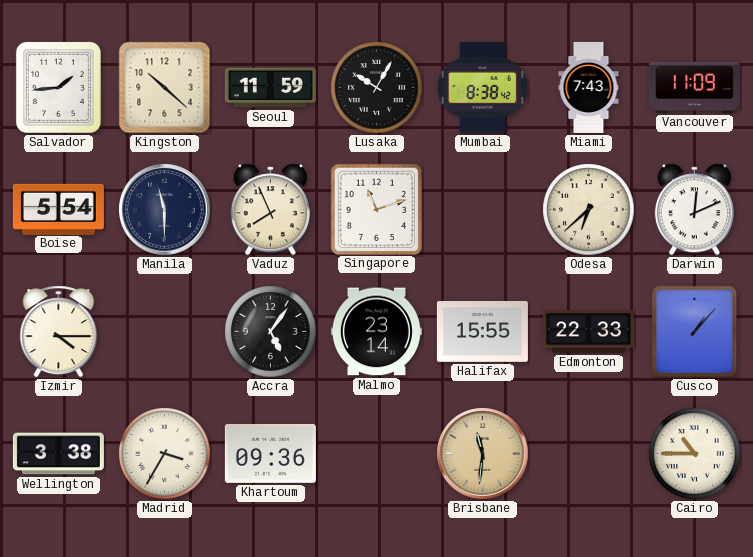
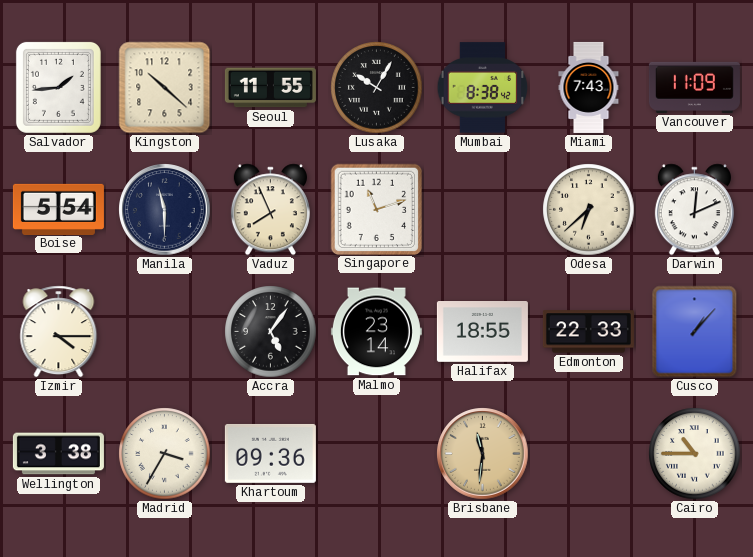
Seoul: 11:59 -> 11:55
Halifax: 15:55 -> 18:55
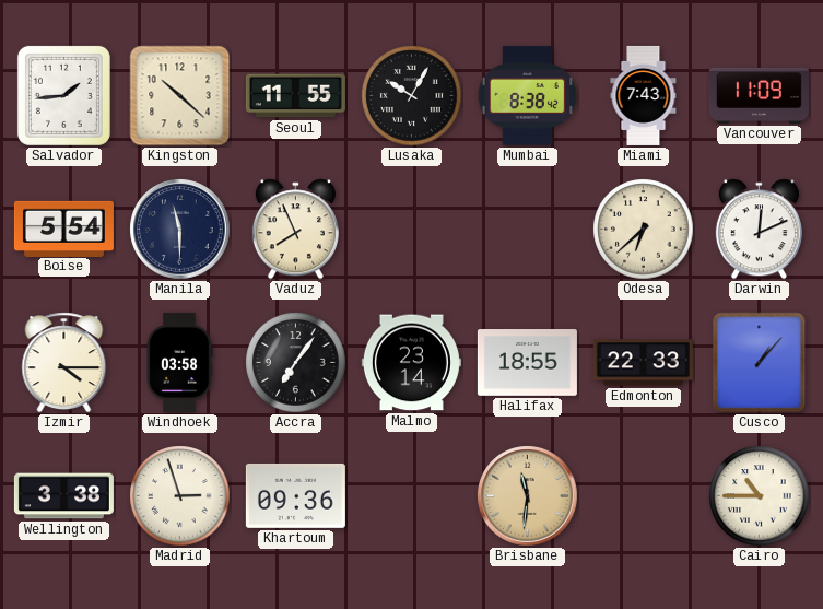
Singapore: 11:12 -> none
Windhoek: none -> 03:58
Accra: 5:06 -> 7:06
Madrid: 3:35 -> 2:57
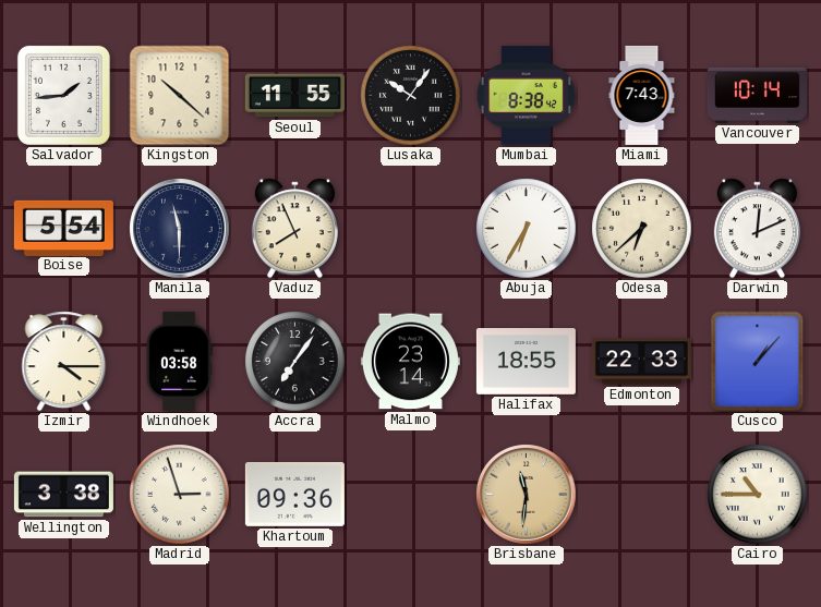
Lusaka: 10:05 -> 10:06
Vancouver: 11:09 -> 10:14
Abuja: none -> 6:35
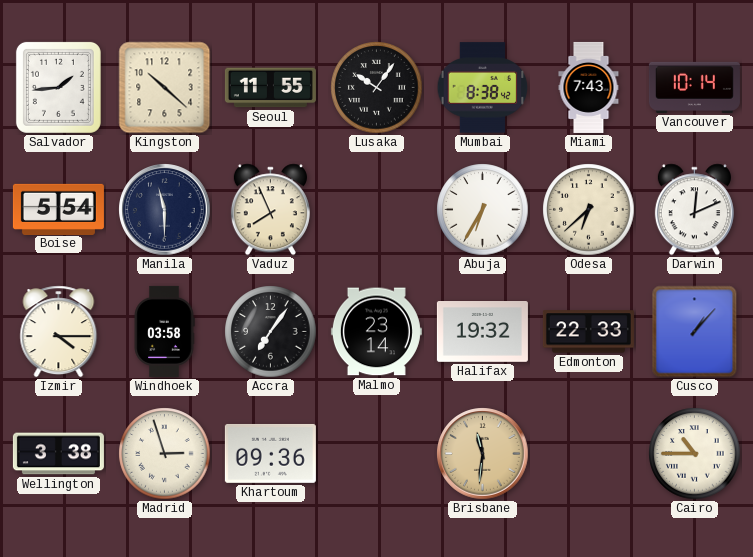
Halifax: 18:55 -> 19:32
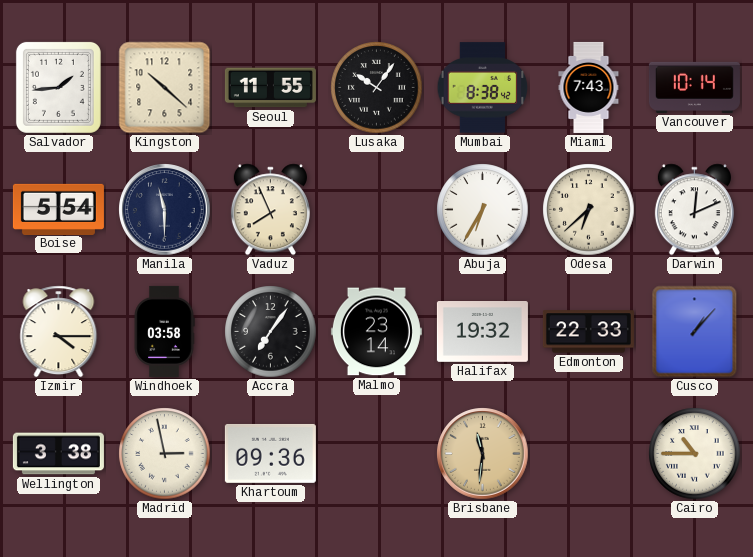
Madrid: 2:57 -> 2:58
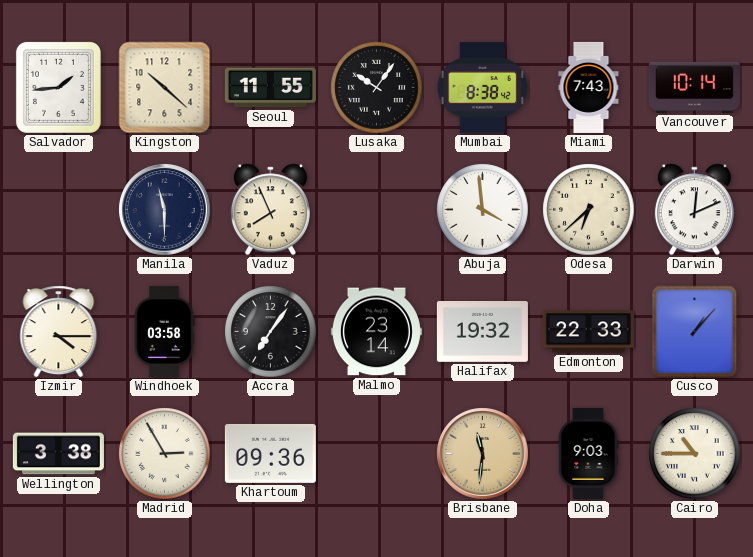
Boise: 5:54 -> none
Abuja: 6:35 -> 3:59
Madrid: 2:58 -> 2:55
Doha: none -> 9:03
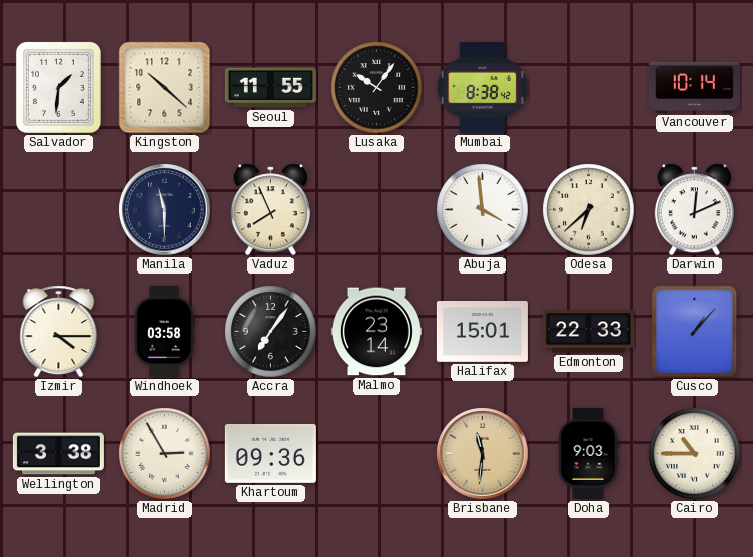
Salvador: 1:44 -> 1:31
Miami: 7:43 -> none
Halifax: 19:32 -> 15:01
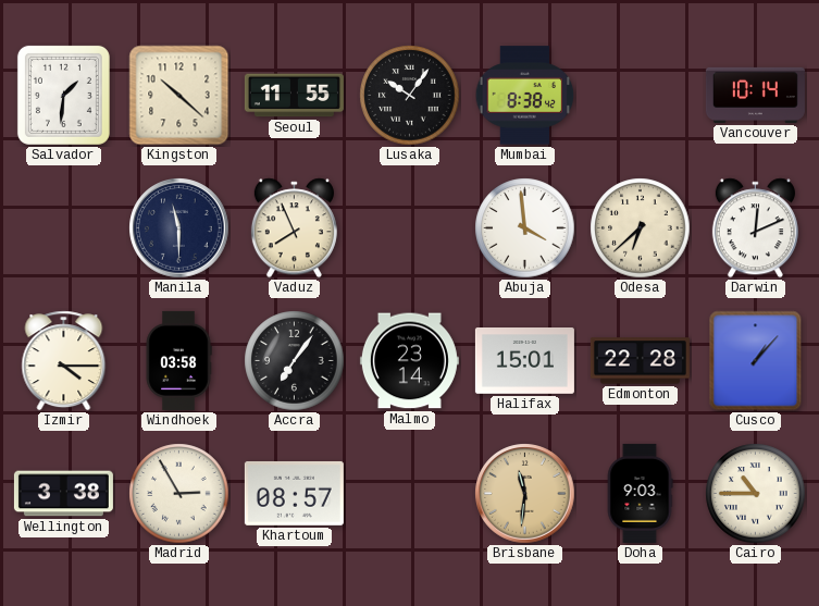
Edmonton: 22:33 -> 22:28
Khartoum: 09:36 -> 08:57
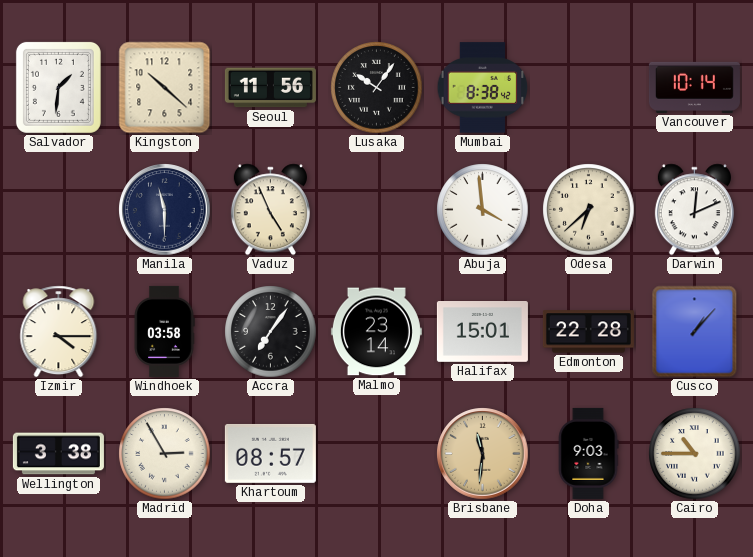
Seoul: 11:55 -> 11:56
Vaduz: 7:56 -> 4:56
